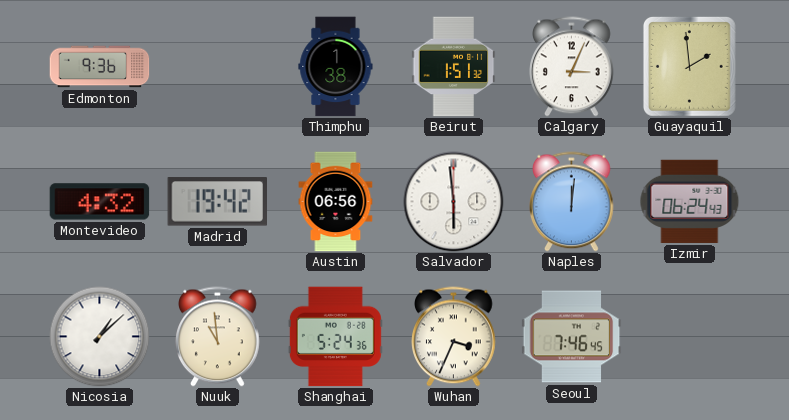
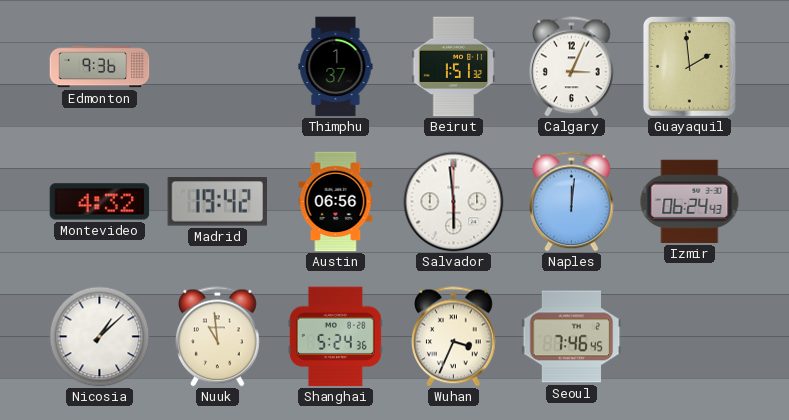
Thimphu: 1:38 -> 1:37
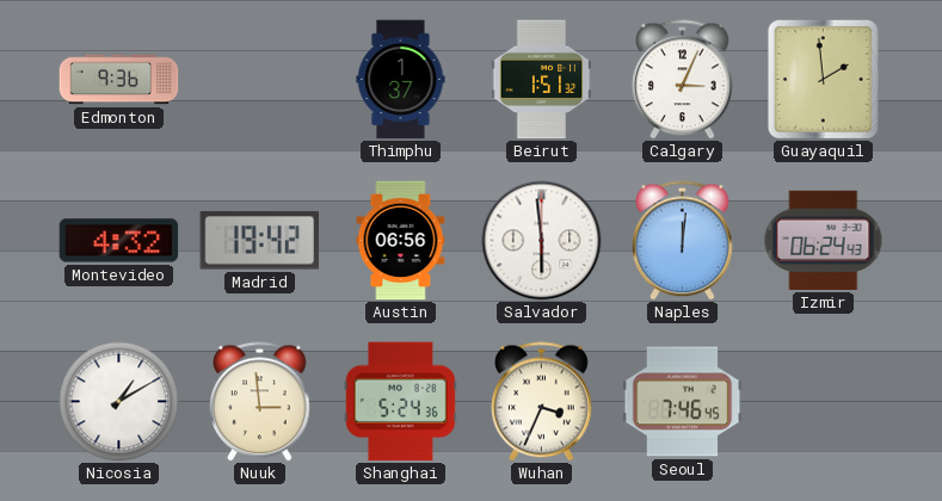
Nicosia: 1:08 -> 1:10
Nuuk: 10:59 -> 2:59
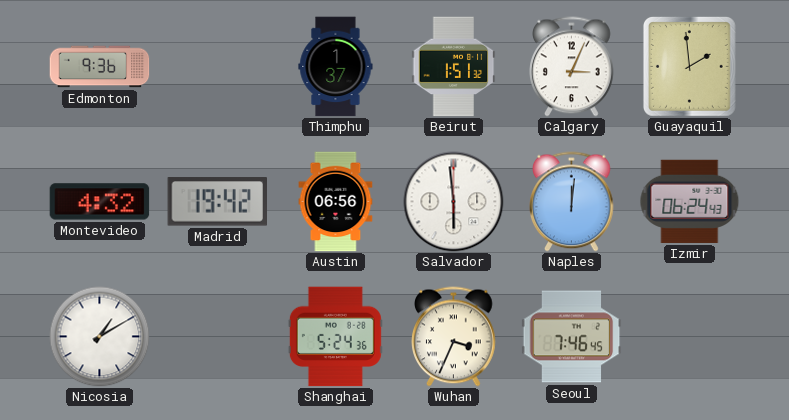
Nuuk: 2:59 -> none
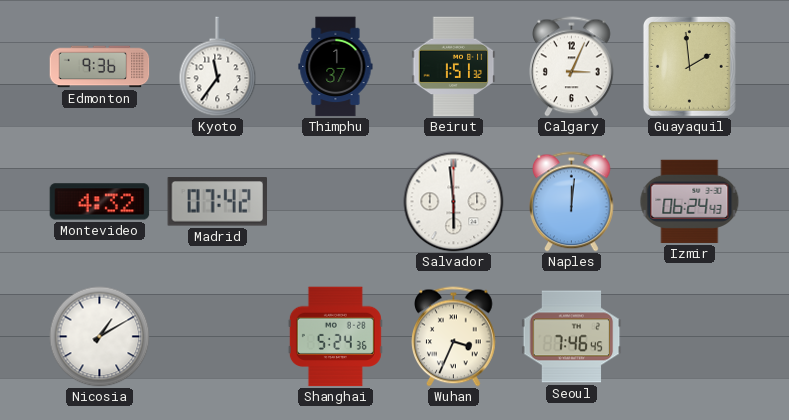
Kyoto: none -> 11:36
Madrid: 19:42 -> 07:42
Austin: 06:56 -> none
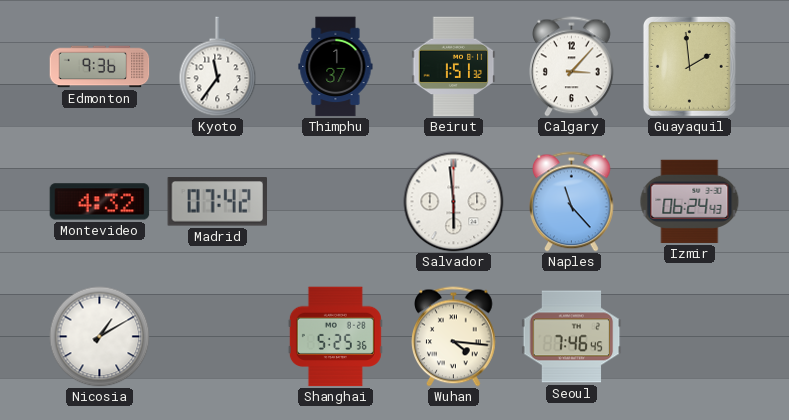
Calgary: 3:04 -> 3:07
Naples: 12:01 -> 11:23
Shanghai: 5:24 -> 5:25
Wuhan: 3:34 -> 4:16
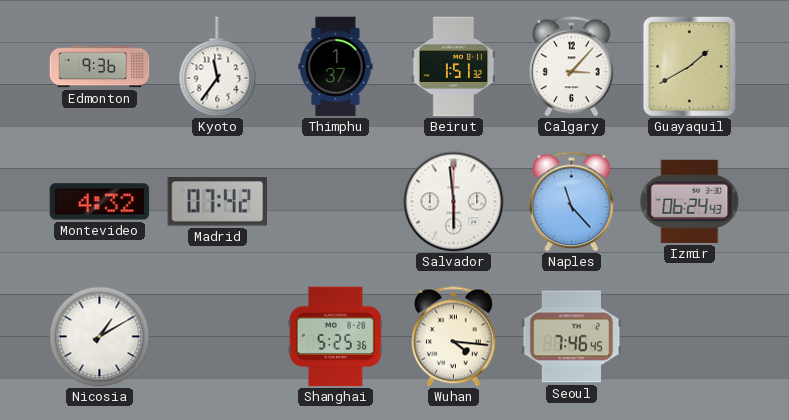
Guayaquil: 1:59 -> 1:40
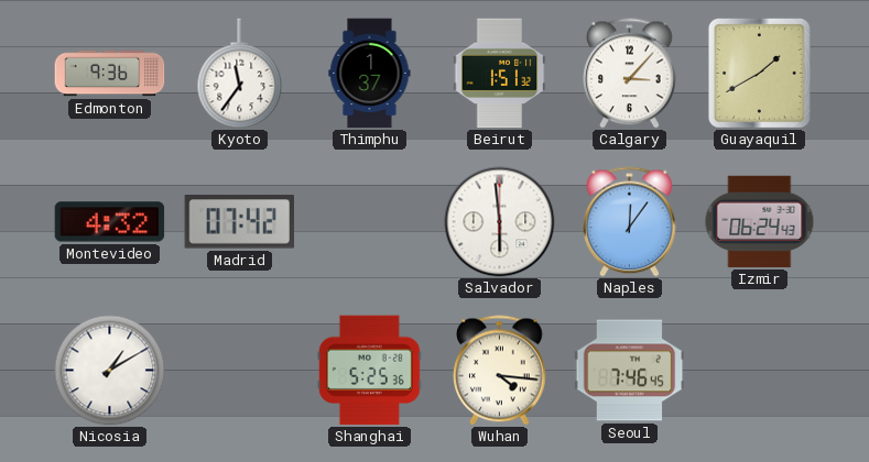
Naples: 11:23 -> 12:06
